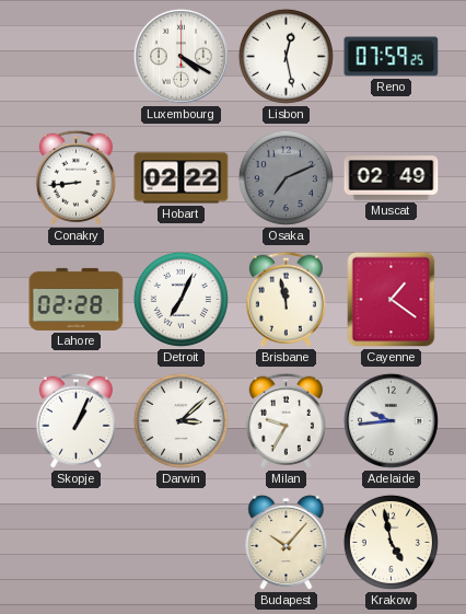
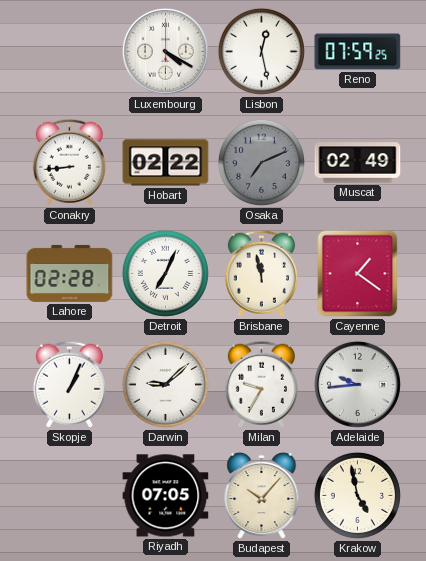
Darwin: 3:08 -> 9:08
Riyadh: none -> 07:05
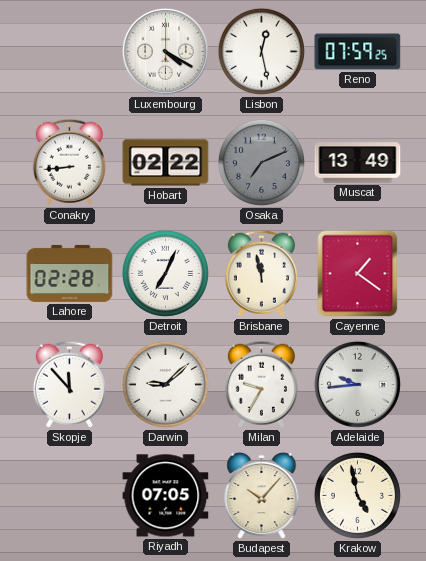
Muscat: 02:49 -> 13:49
Skopje: 1:04 -> 11:53
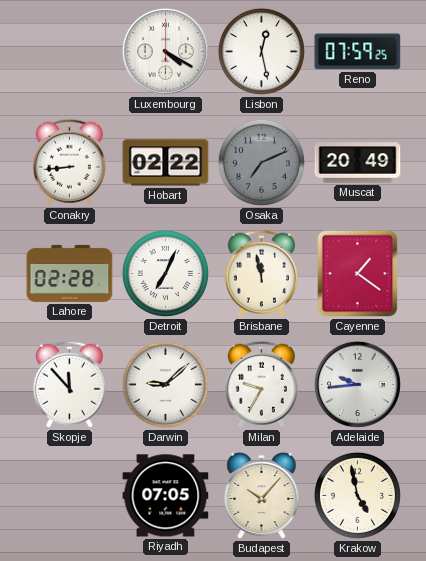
Muscat: 13:49 -> 20:49
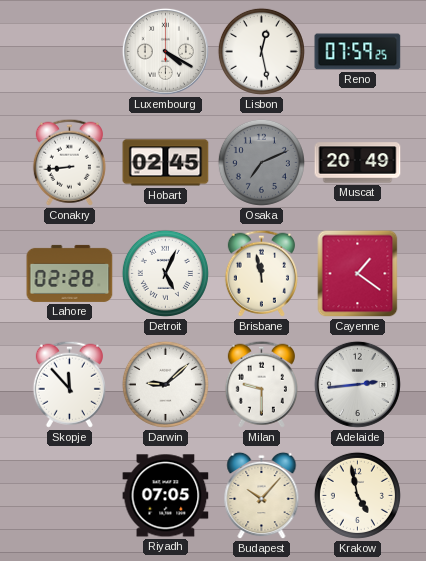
Hobart: 02:22 -> 02:45
Detroit: 7:04 -> 5:04
Milan: 9:35 -> 9:30
Adelaide: 9:44 -> 2:44
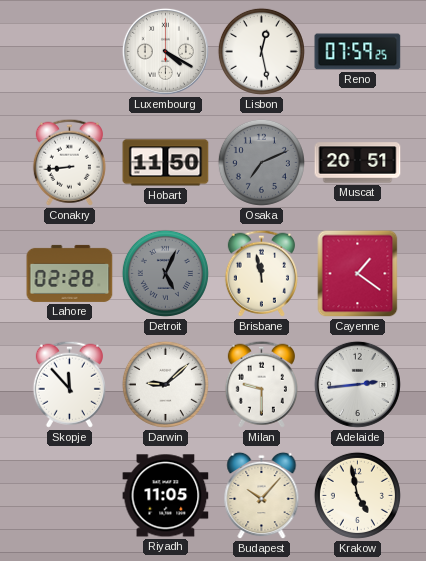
Hobart: 02:45 -> 11:50
Muscat: 20:49 -> 20:51
Detroit dial: white -> grey
Riyadh: 07:05 -> 11:05
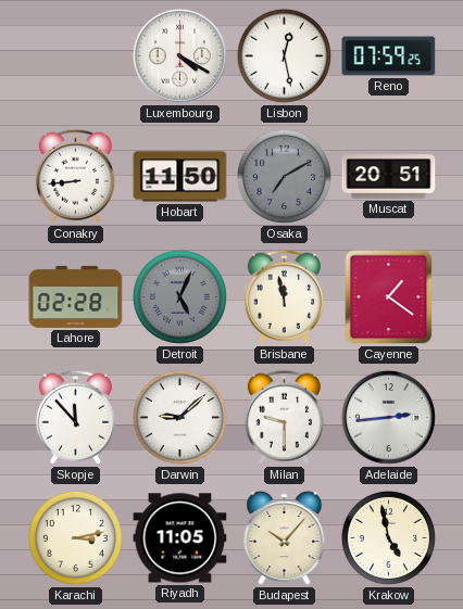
Osaka: 7:11 -> 7:10
Karachi: none -> 3:13
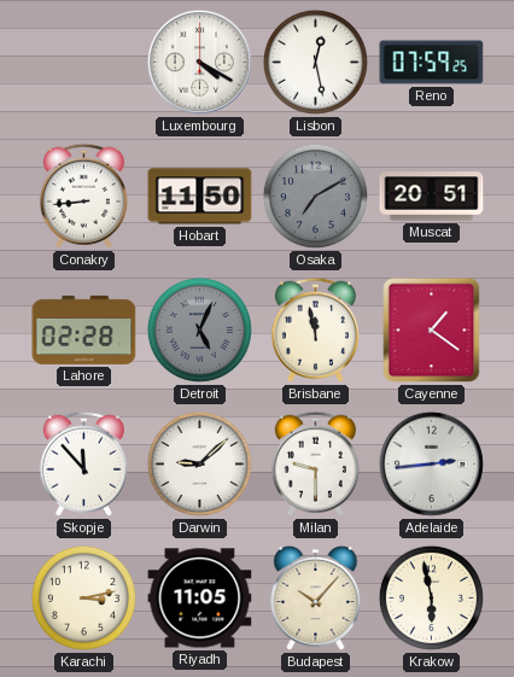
Krakow: 4:58 -> 5:58
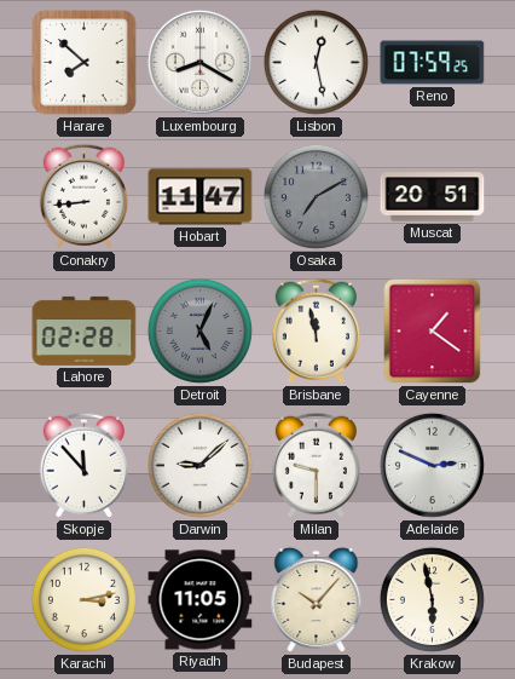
Harare: none -> 7:52
Luxembourg: 4:20 -> 8:20
Hobart: 11:50 -> 11:47
Adelaide: 2:44 -> 2:49
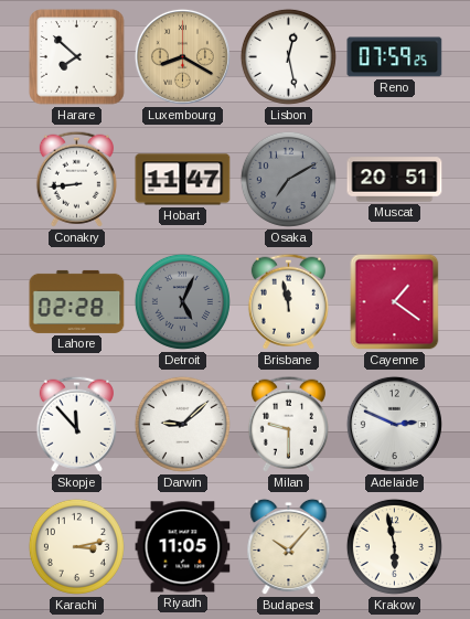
Luxembourg dial: white -> champagne
